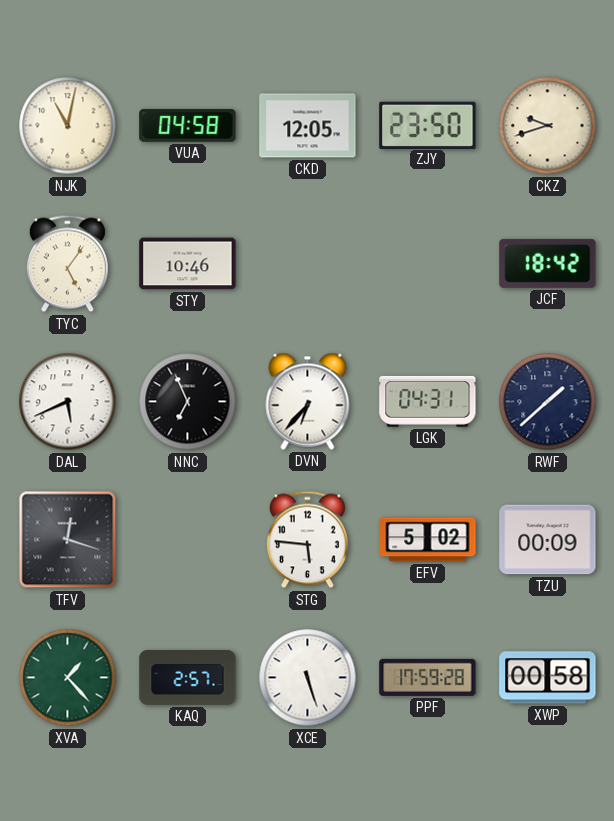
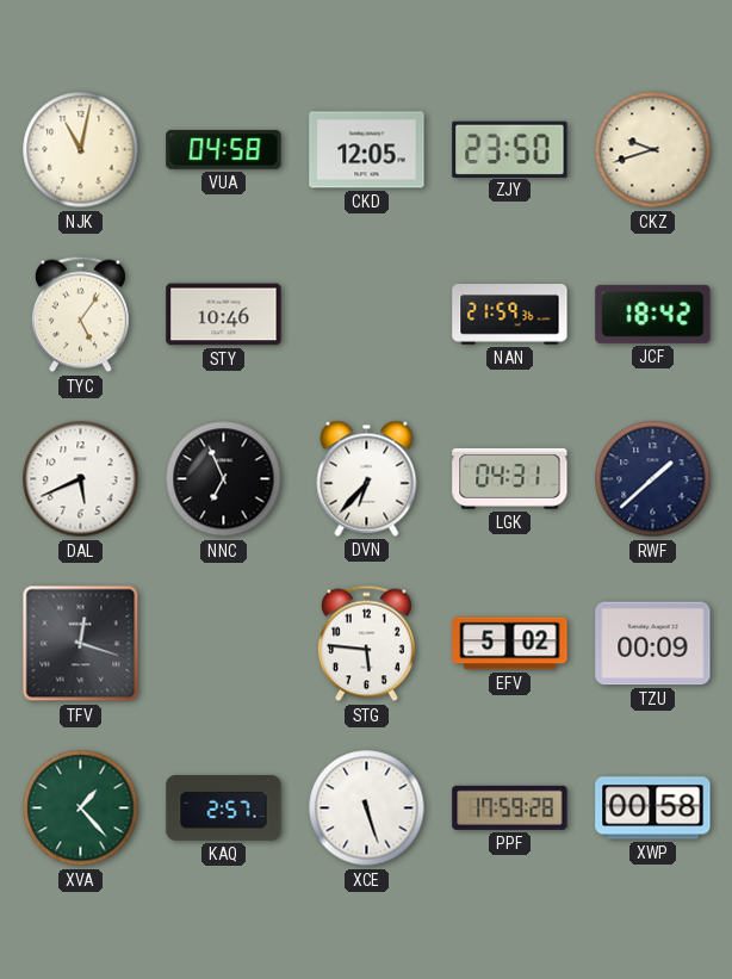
NAN: none -> 21:59
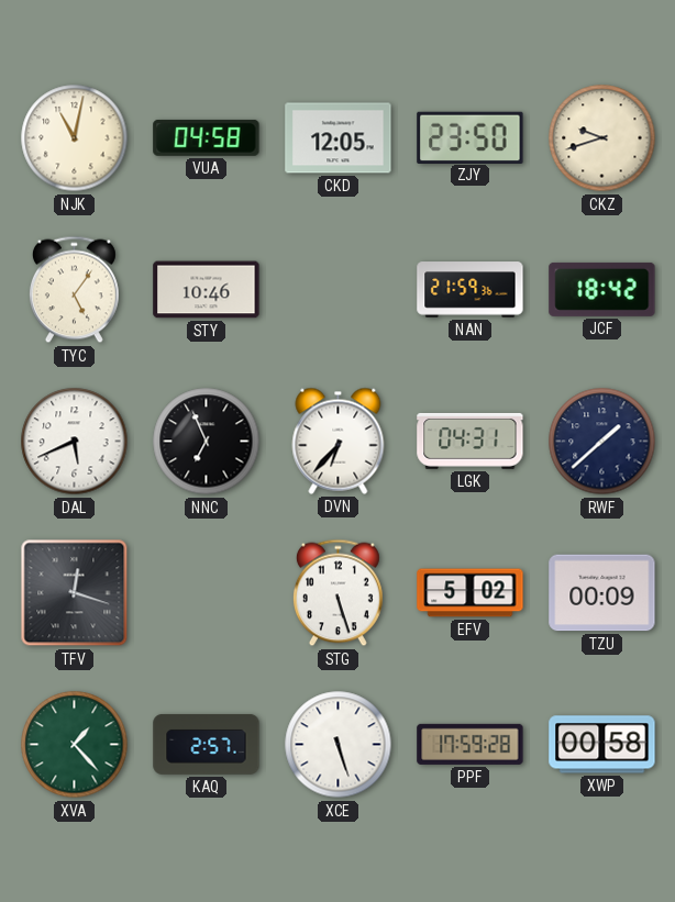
STG: 5:46 -> 5:27
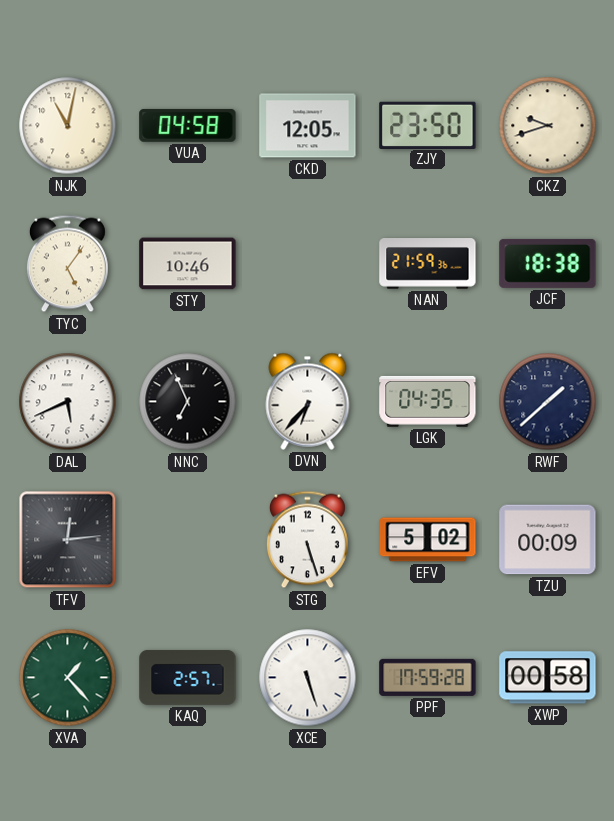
JCF: 18:42 -> 18:38
LGK: 04:31 -> 04:35
TFV: 12:18 -> 12:14
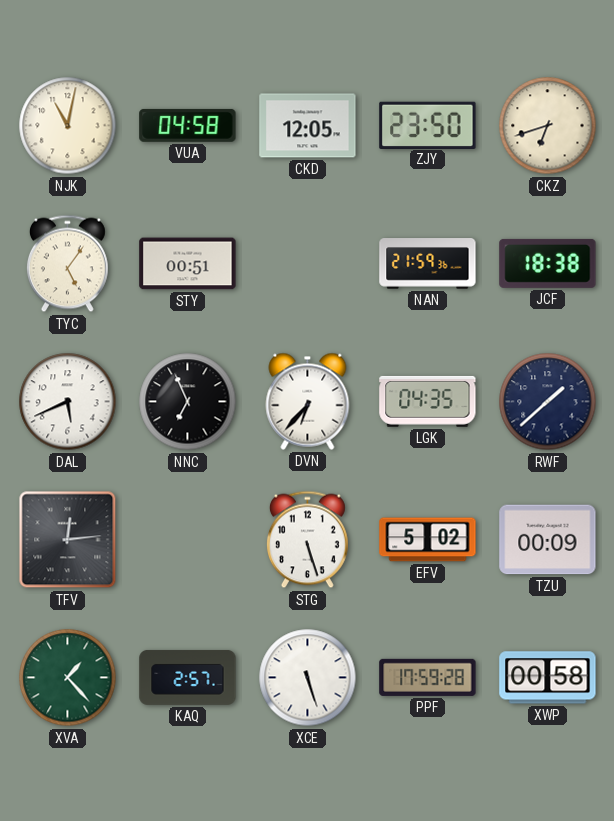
CKZ: 9:42 -> 6:42
STY: 10:46 -> 00:51
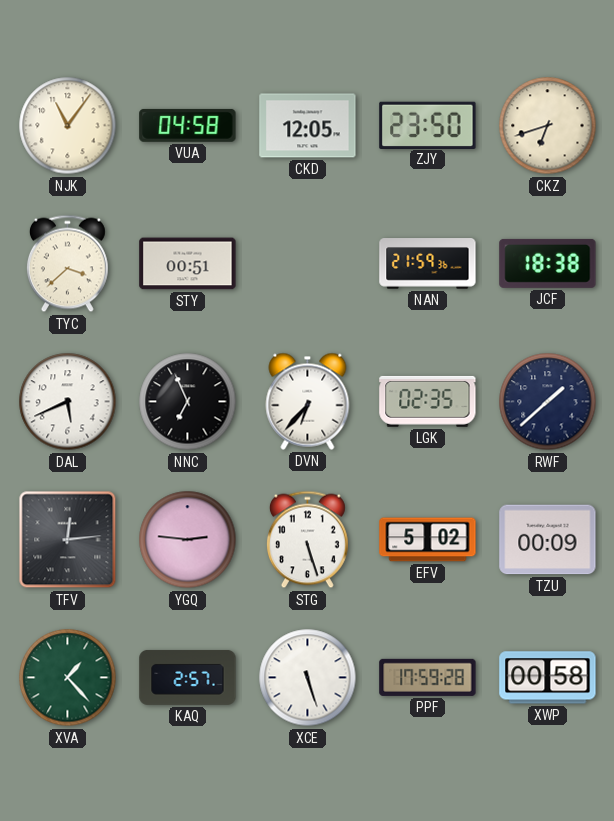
NJK: 11:02 -> 11:06
TYC: 5:06 -> 3:38
LGK: 04:35 -> 02:35
YGQ: none -> 2:46
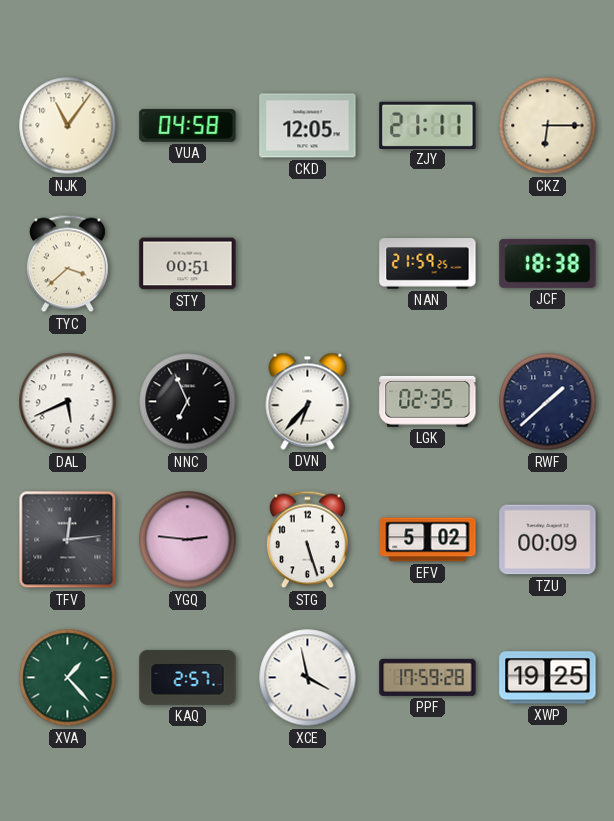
ZJY: 23:50 -> 21:11
CKZ: 6:42 -> 6:15
NAN: 21:59:36 -> 21:59:25
XCE: 5:27 -> 3:58
XWP: 00:58 -> 19:25
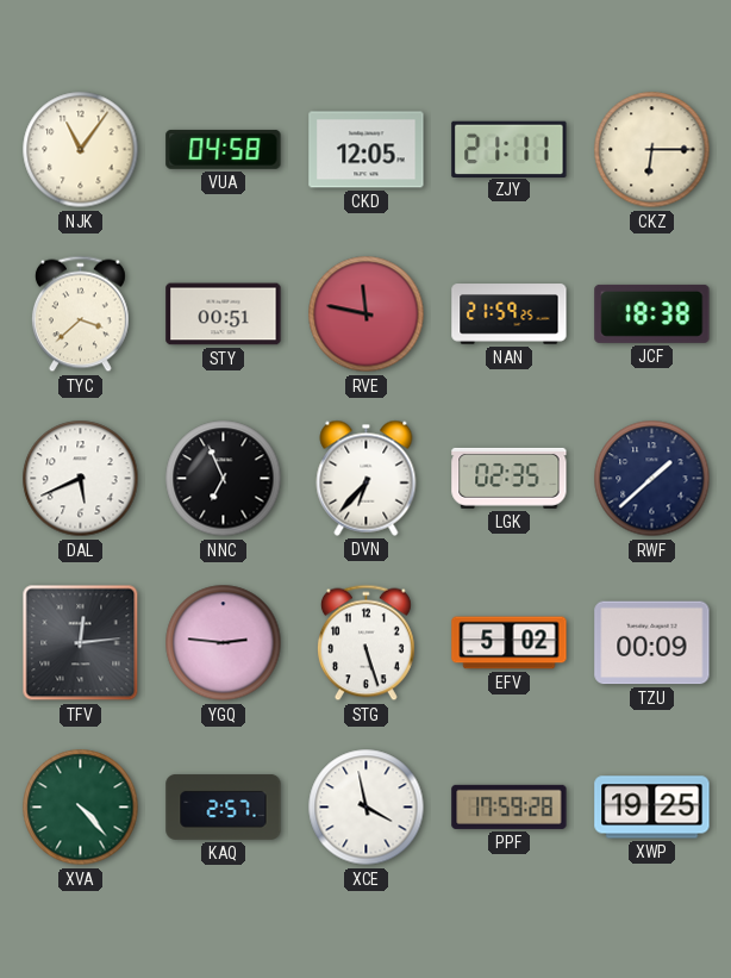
RVE: none -> 11:47
XVA: 1:23 -> 4:23
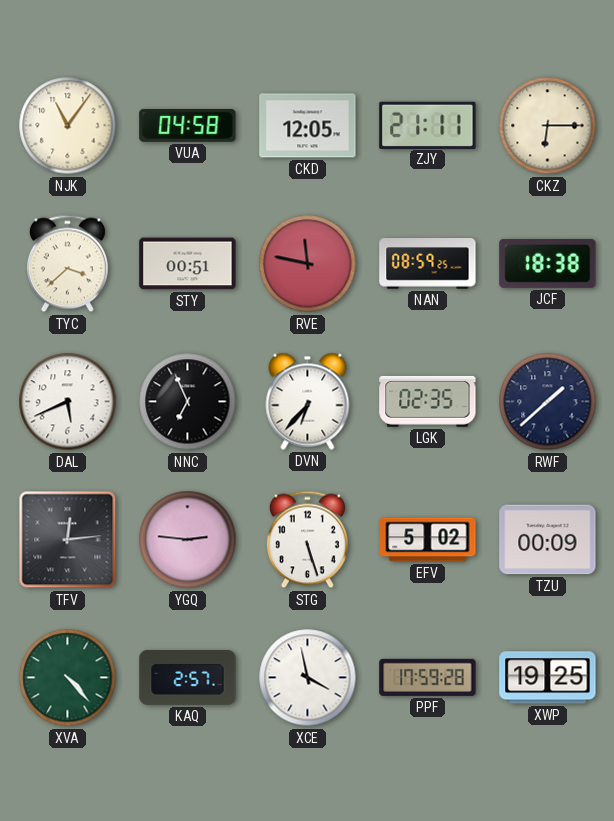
NAN: 21:59 -> 08:59
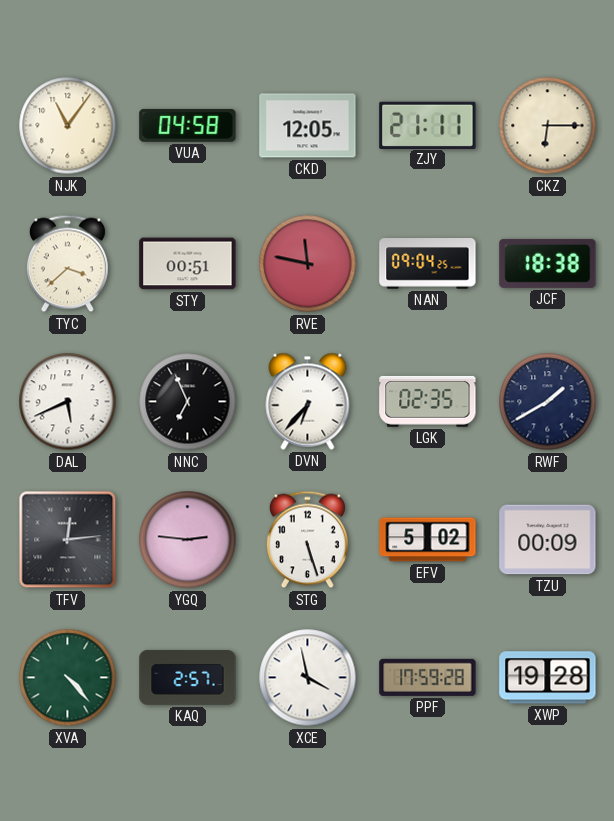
NAN: 08:59 -> 09:04
RWF: 1:38 -> 1:40
XWP: 19:25 -> 19:28
